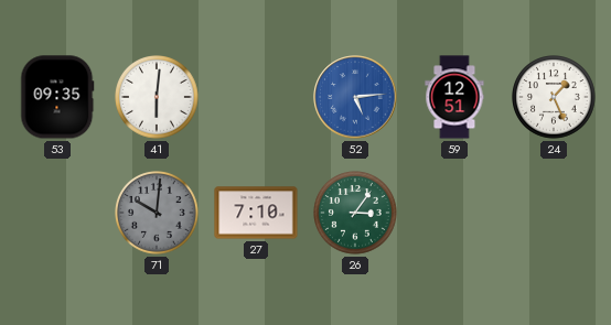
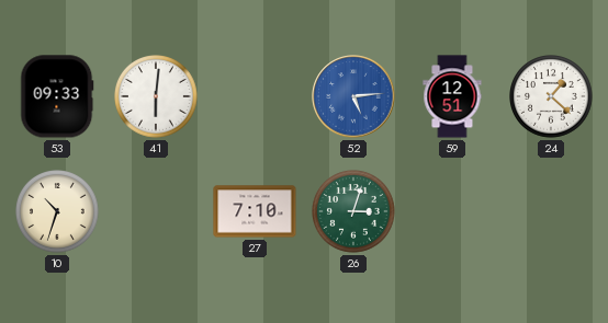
53: 09:35 -> 09:33
24: 1:26 -> 1:22
10: none -> 10:33
71: 10:01 -> none
26: 3:06 -> 3:03
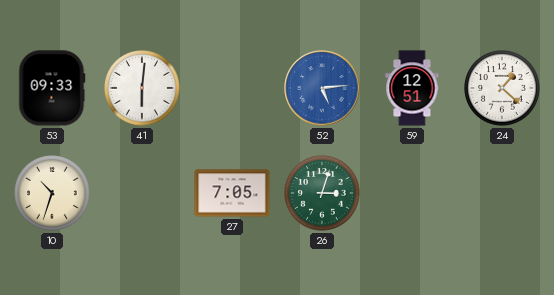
27: 7:10 -> 7:05
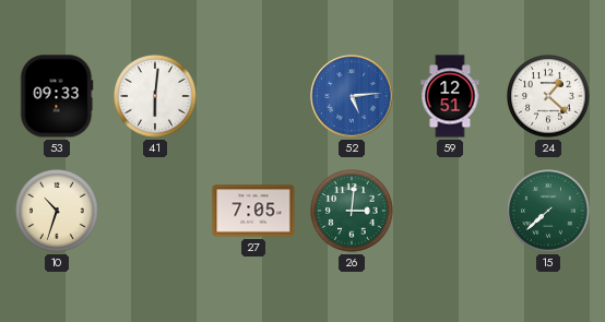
26: 3:03 -> 3:01
15: none -> 7:38
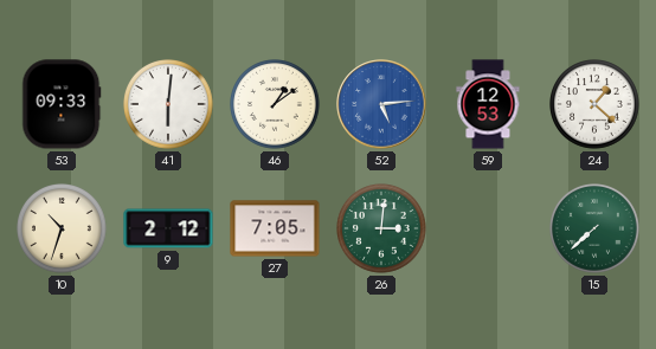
46: none -> 1:09
59: 12:51 -> 12:53
9: none -> 2:12
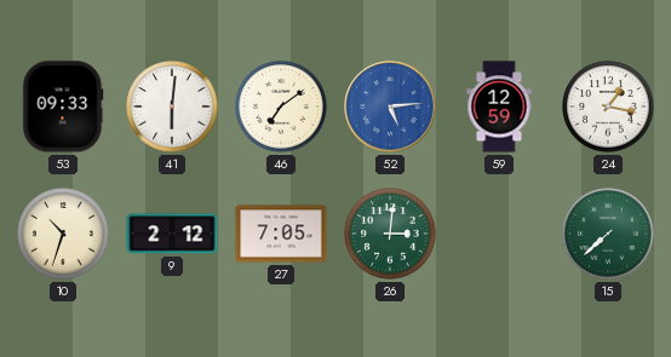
46: 1:09 -> 7:09
59: 12:53 -> 12:59
24: 1:22 -> 1:17
